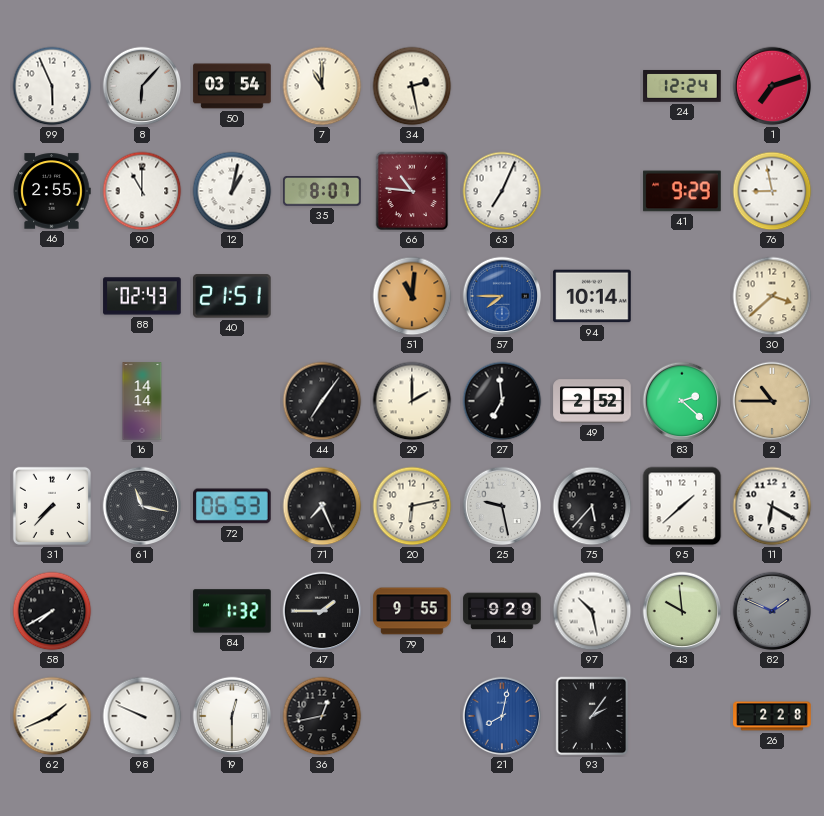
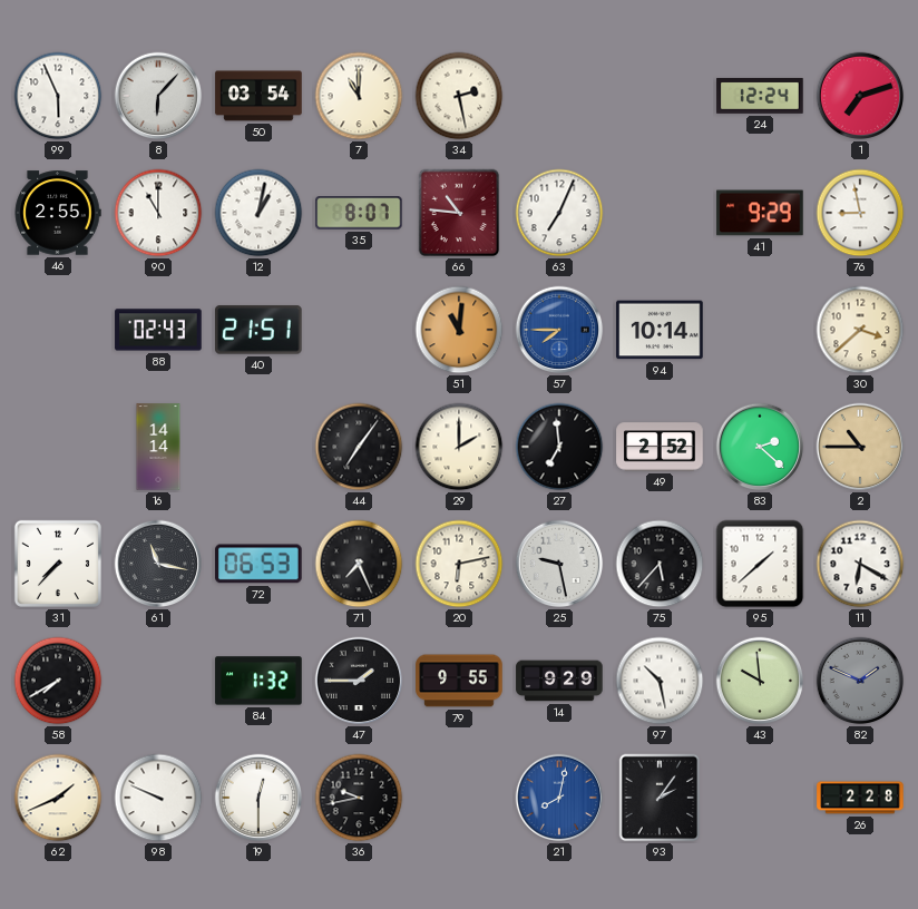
36: 12:43 -> 9:43
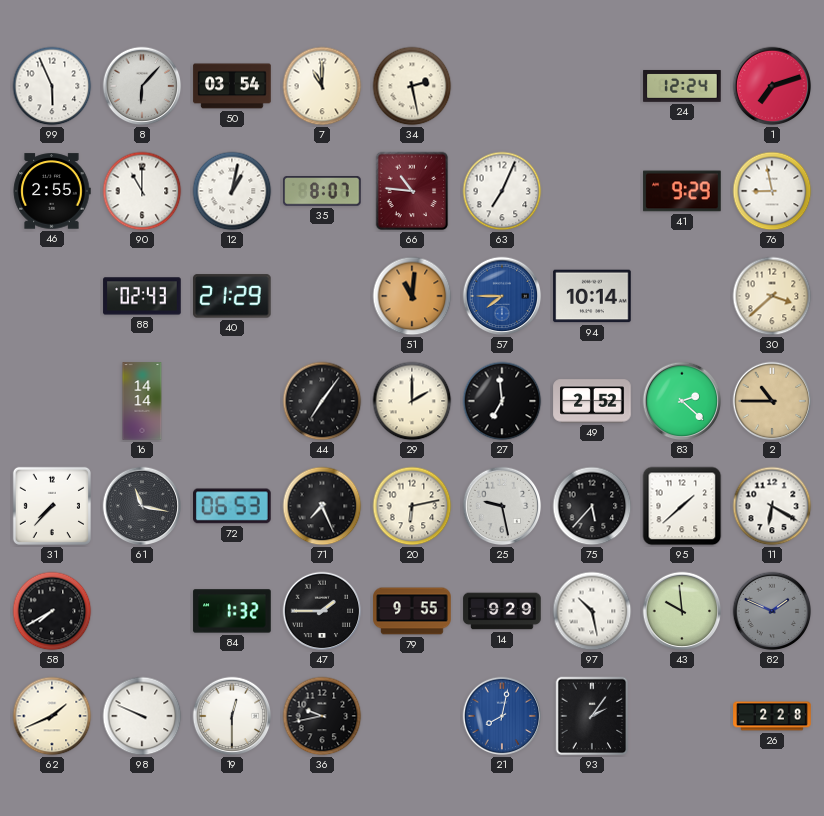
40: 21:51 -> 21:29
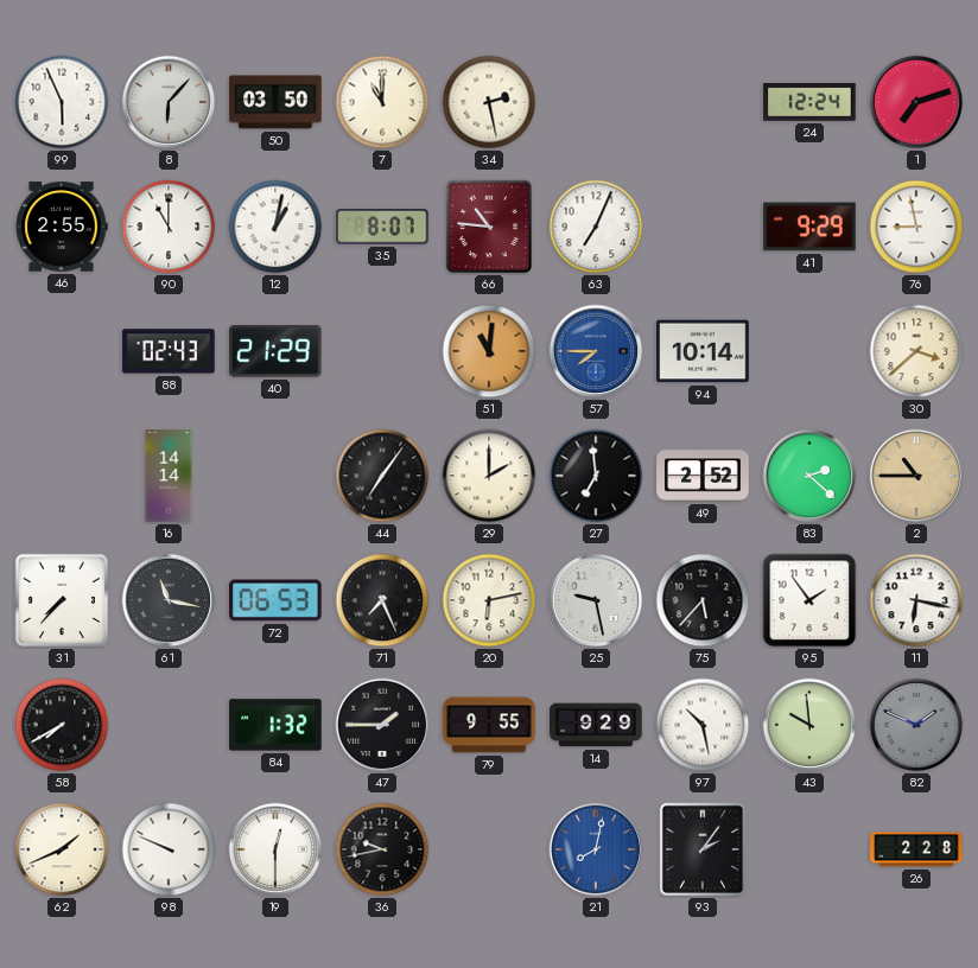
50: 03:54 -> 03:50
95: 1:38 -> 1:54
11: 6:20 -> 6:17
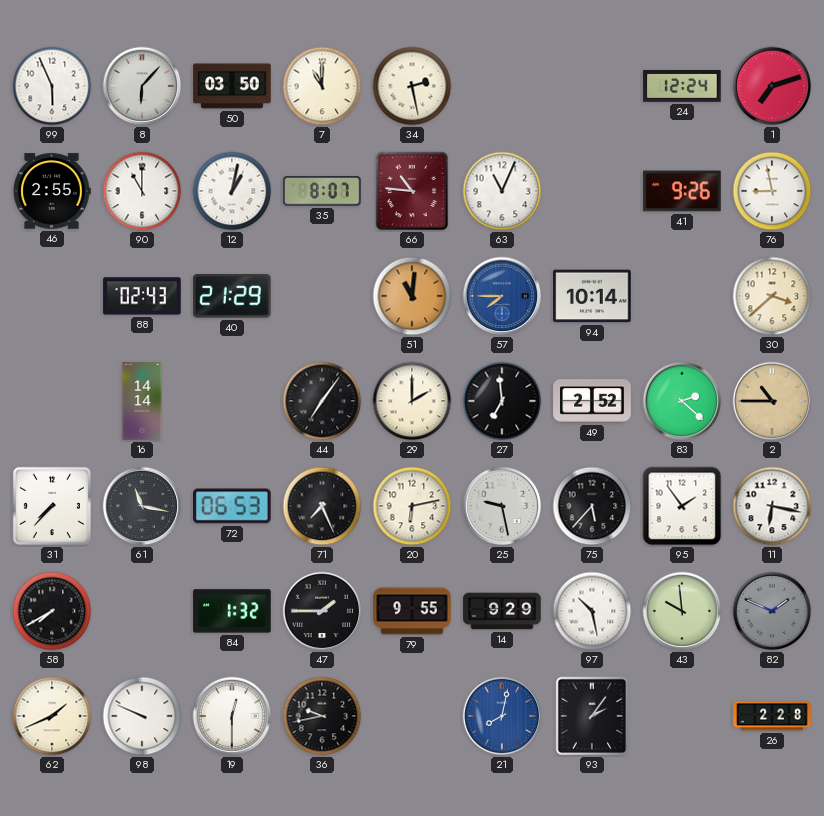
63: 7:04 -> 11:04
41: 9:29 -> 9:26
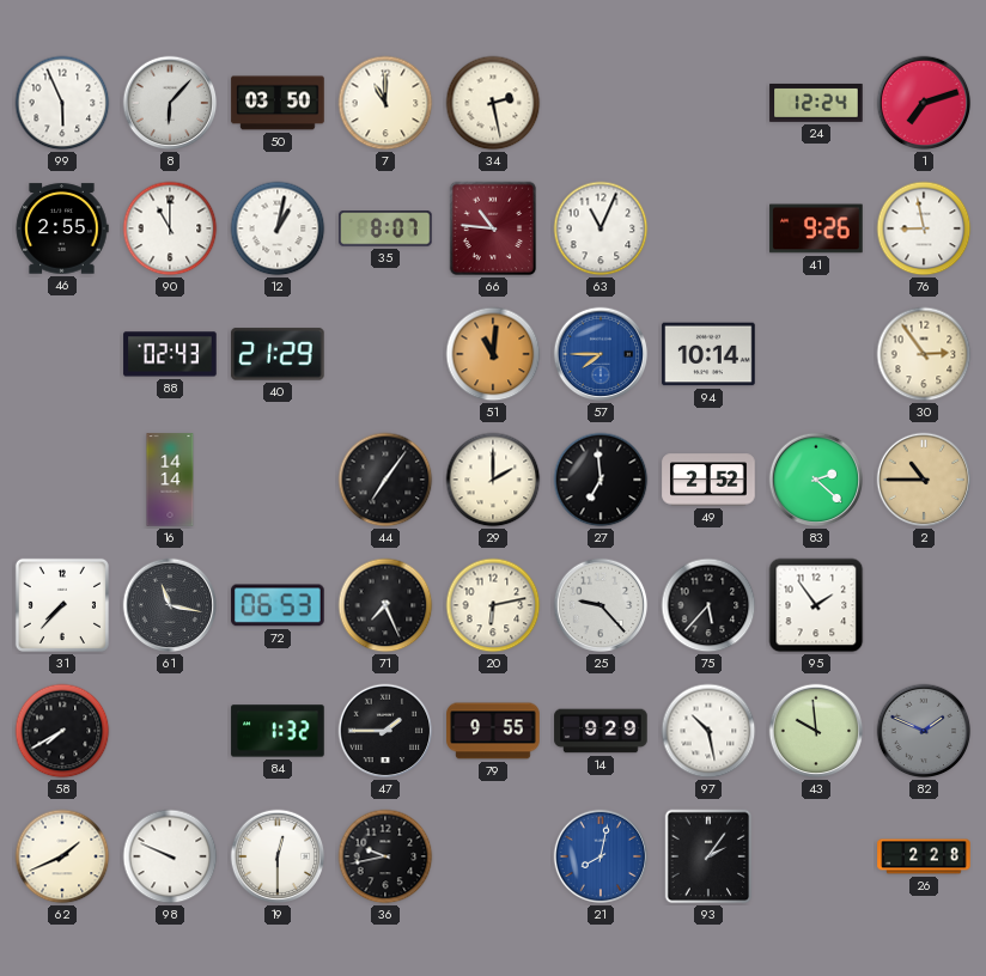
30: 3:38 -> 2:54
25: 9:28 -> 9:23
11: 6:17 -> none
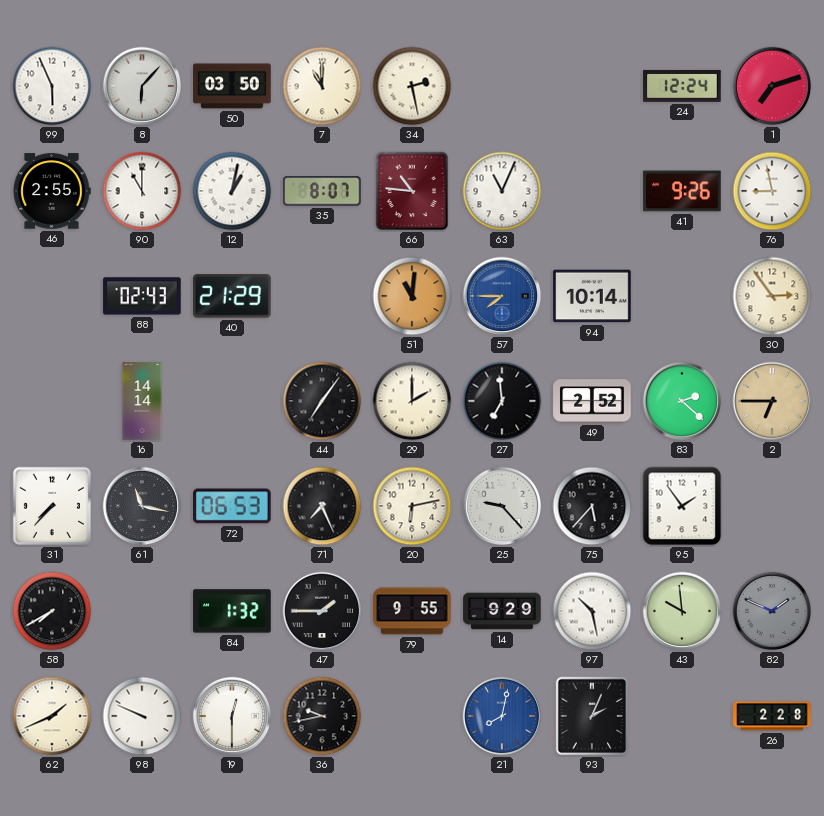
2: 10:45 -> 6:45
93: 2:06 -> 2:04
